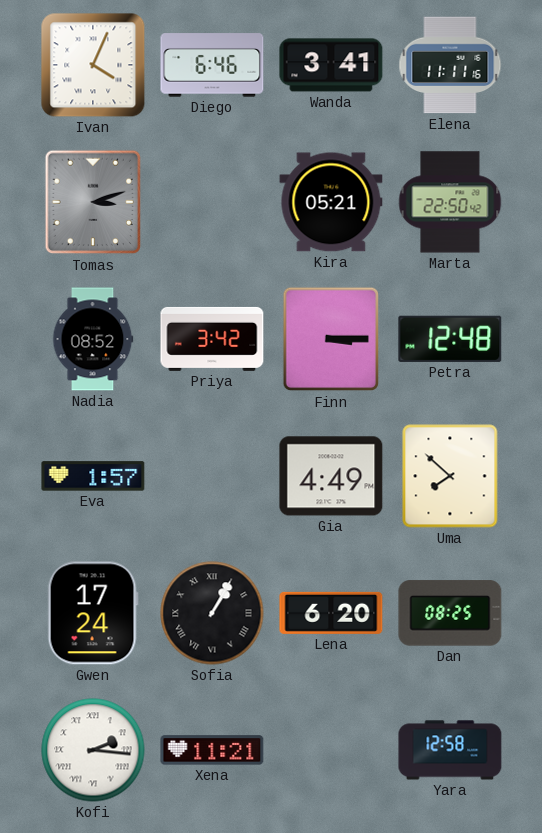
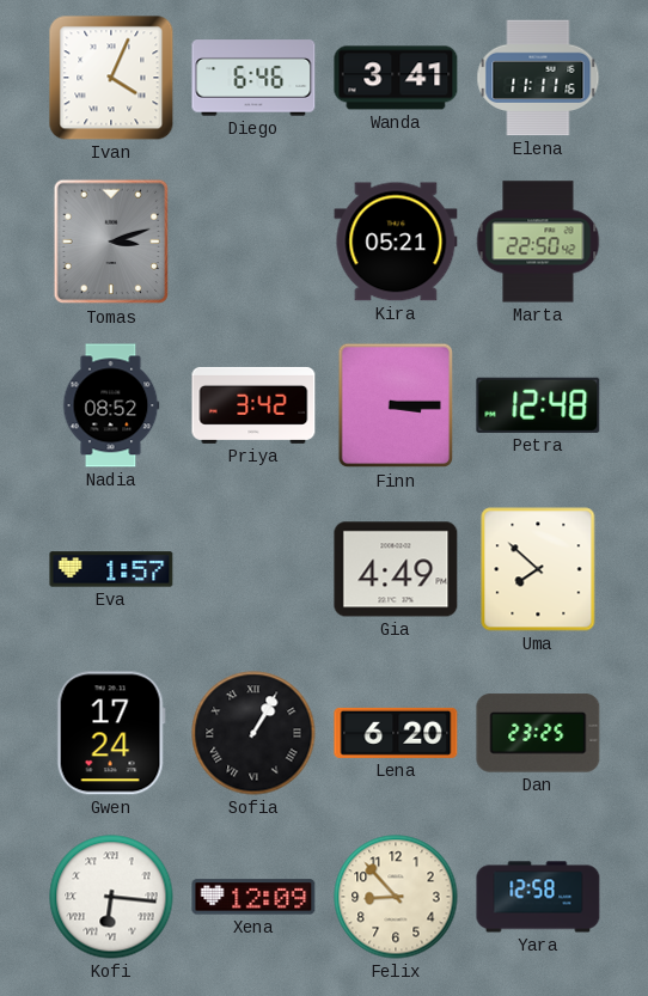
Dan: 08:25 -> 23:25
Kofi: 2:16 -> 6:16
Xena: 11:21 -> 12:09
Felix: none -> 8:53
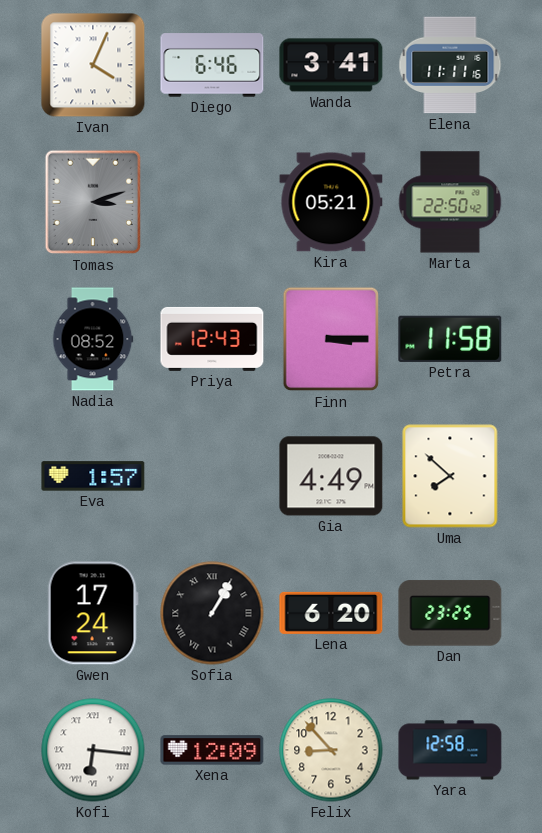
Priya: 3:42 -> 12:43
Petra: 12:48 -> 11:58
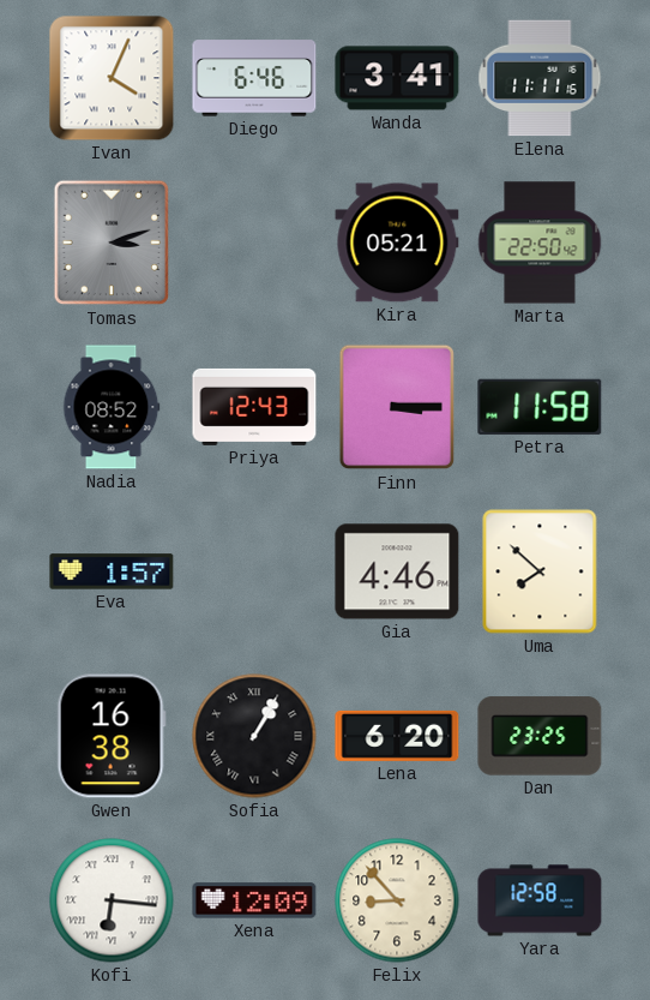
Gia: 4:49 -> 4:46
Gwen: 17:24 -> 16:38
